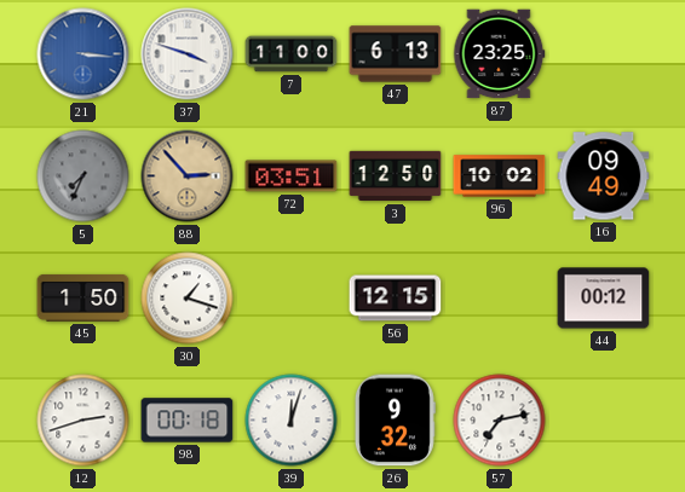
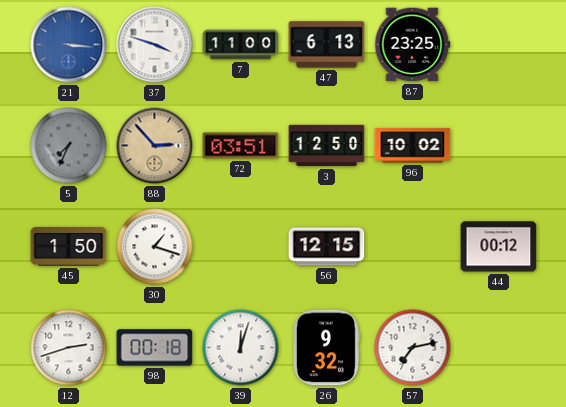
16: 09:49 -> none
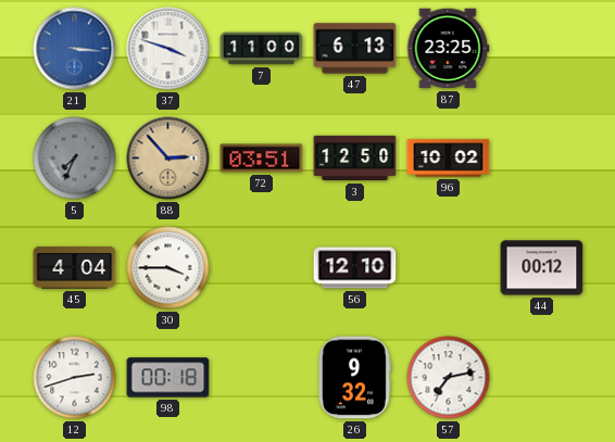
45: 1:50 -> 4:04
30: 1:18 -> 3:45
56: 12:15 -> 12:10
39: 12:03 -> none
